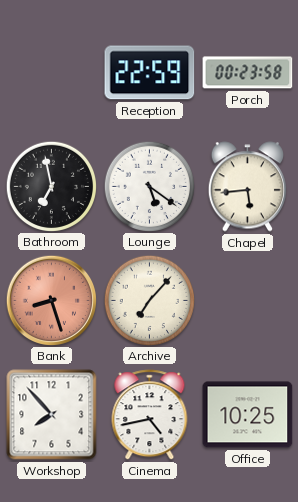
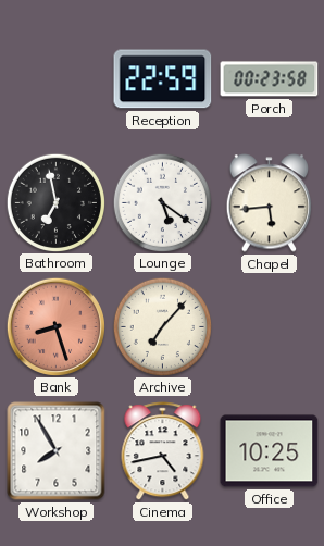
Workshop: 7:53 -> 7:55
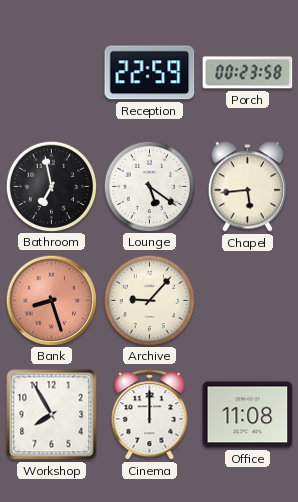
Archive: 7:07 -> 9:07
Cinema: 4:43 -> 12:00
Office: 10:25 -> 11:08
